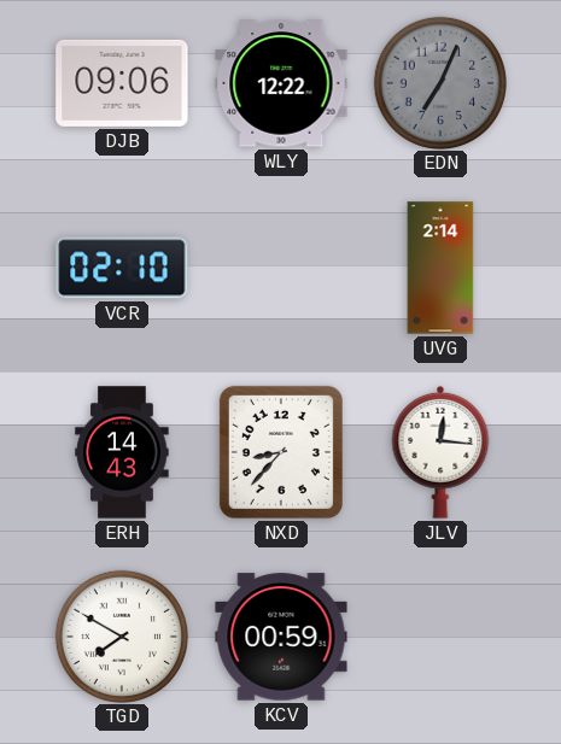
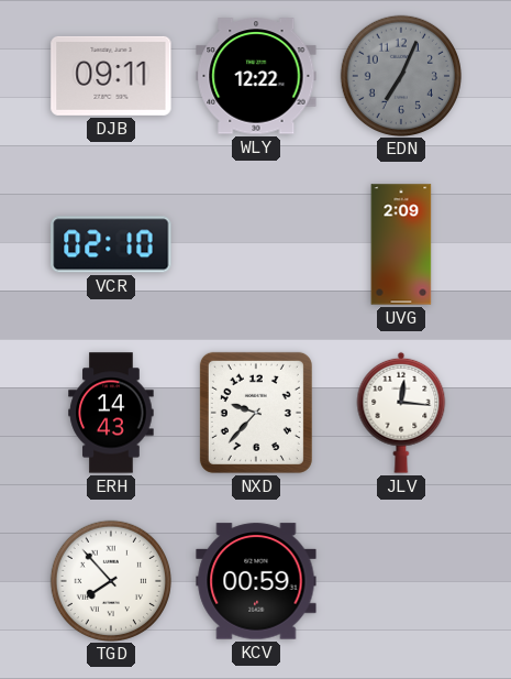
DJB: 09:06 -> 09:11
UVG: 2:14 -> 2:09
NXD: 8:37 -> 9:37
TGD: 7:50 -> 7:53
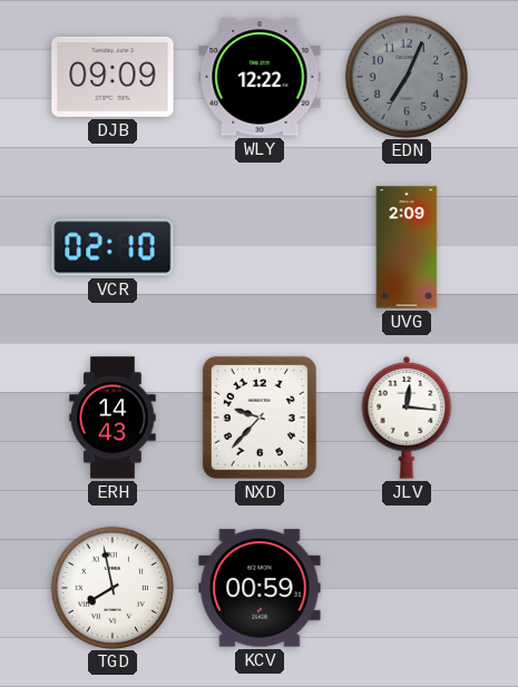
DJB: 09:11 -> 09:09
TGD: 7:53 -> 7:58
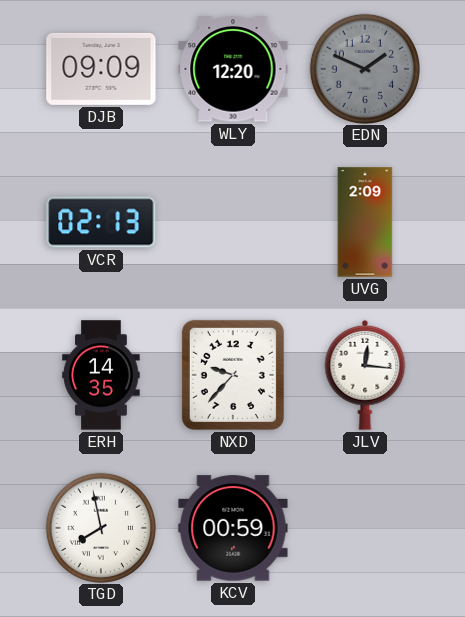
WLY: 12:22 -> 12:20
EDN: 7:04 -> 1:49
VCR: 02:10 -> 02:13
ERH: 14:43 -> 14:35
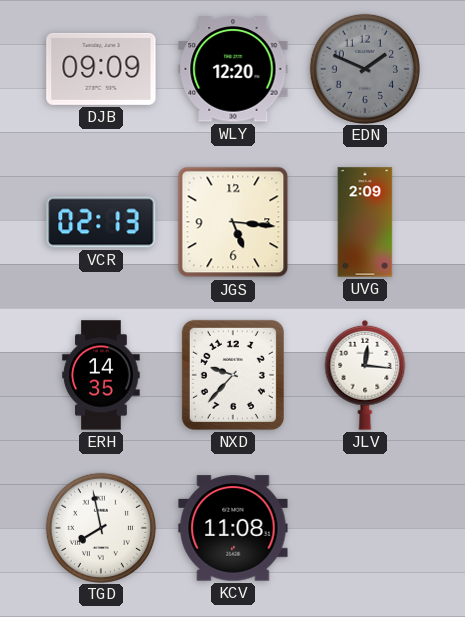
JGS: none -> 5:16
KCV: 00:59 -> 11:08
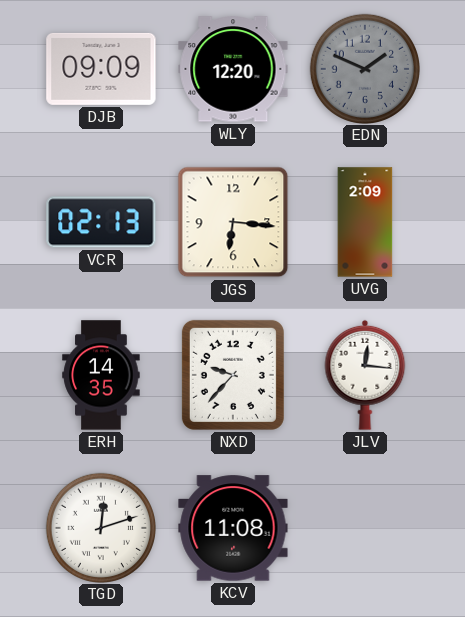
JGS: 5:16 -> 6:16
TGD: 7:58 -> 12:12
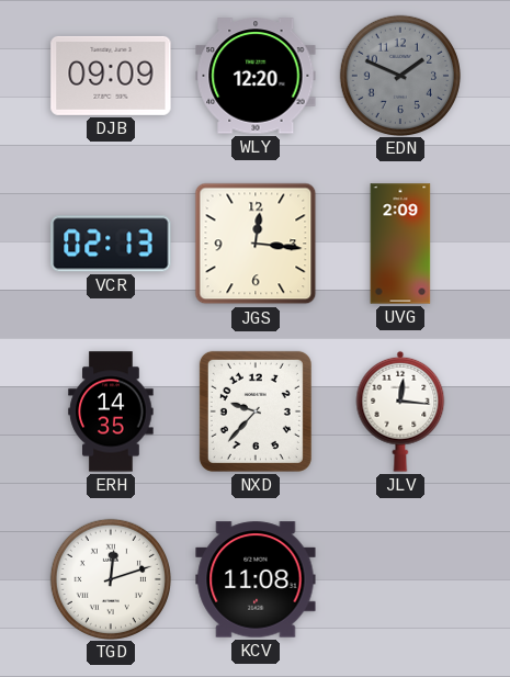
JGS: 6:16 -> 12:16
